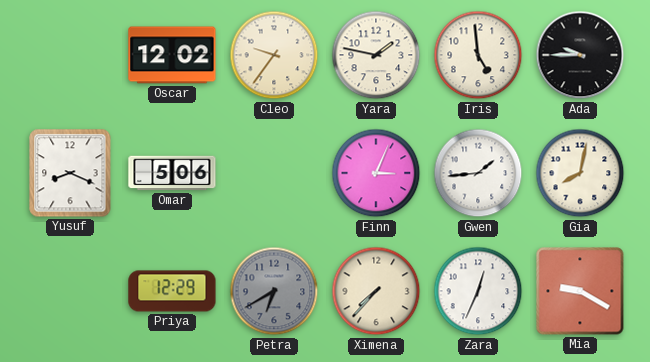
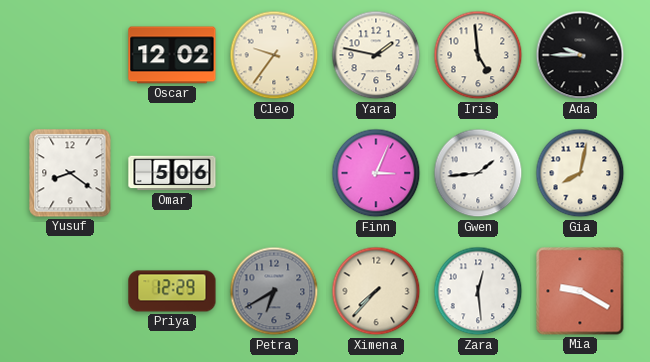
Yusuf: 8:19 -> 8:21
Zara: 12:34 -> 12:29
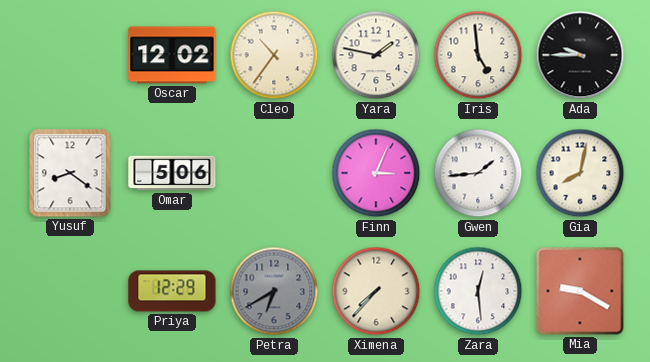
Cleo: 9:36 -> 10:36
